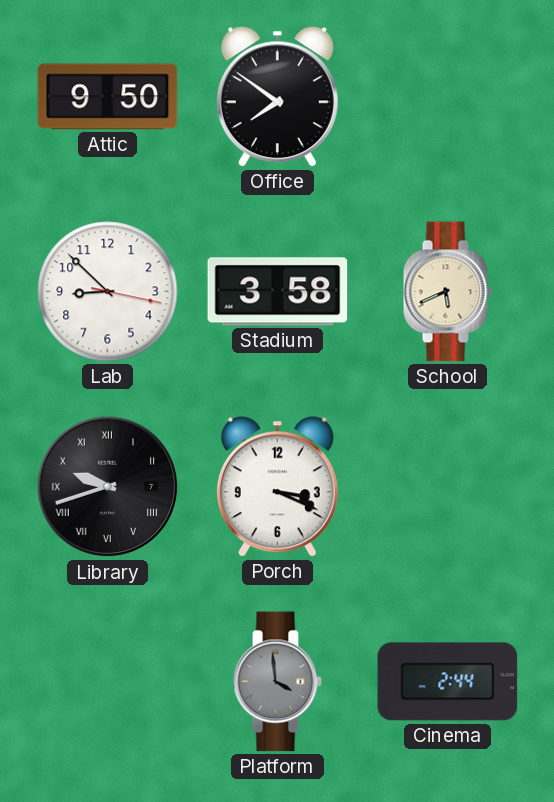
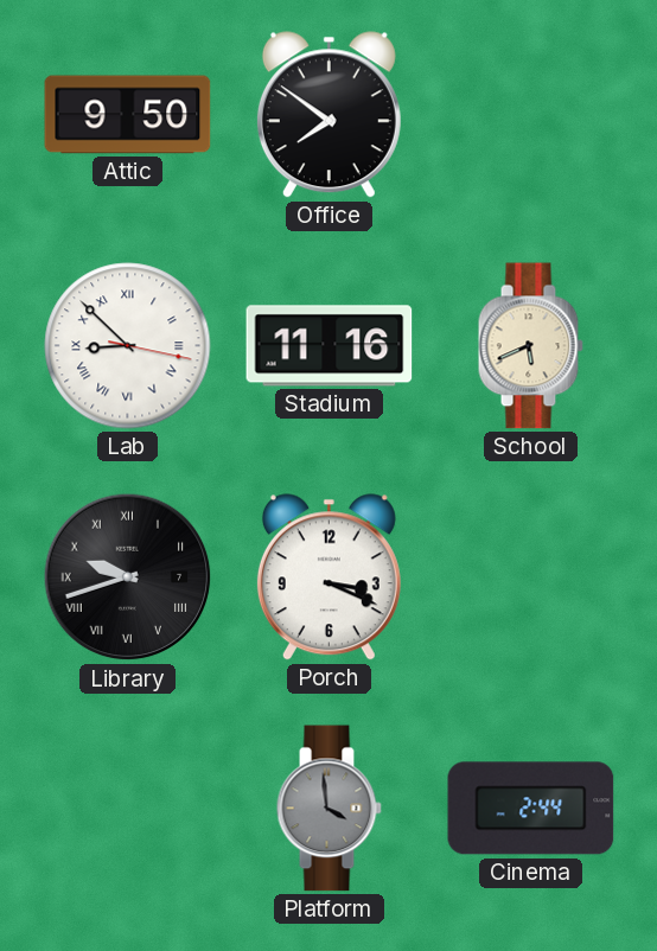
Lab numerals: Arabic -> Roman
Stadium: 3:58 -> 11:16
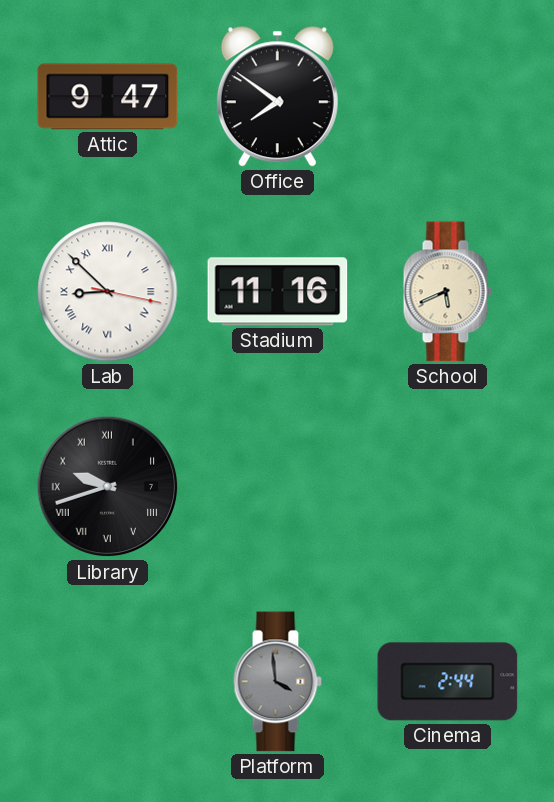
Attic: 9:50 -> 9:47
Porch: 3:19 -> none
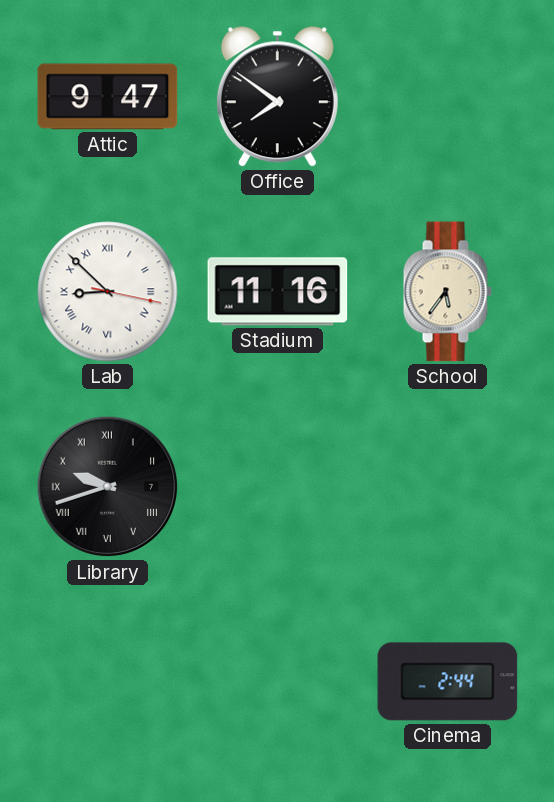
School: 5:41 -> 5:36
Platform: 3:59 -> none
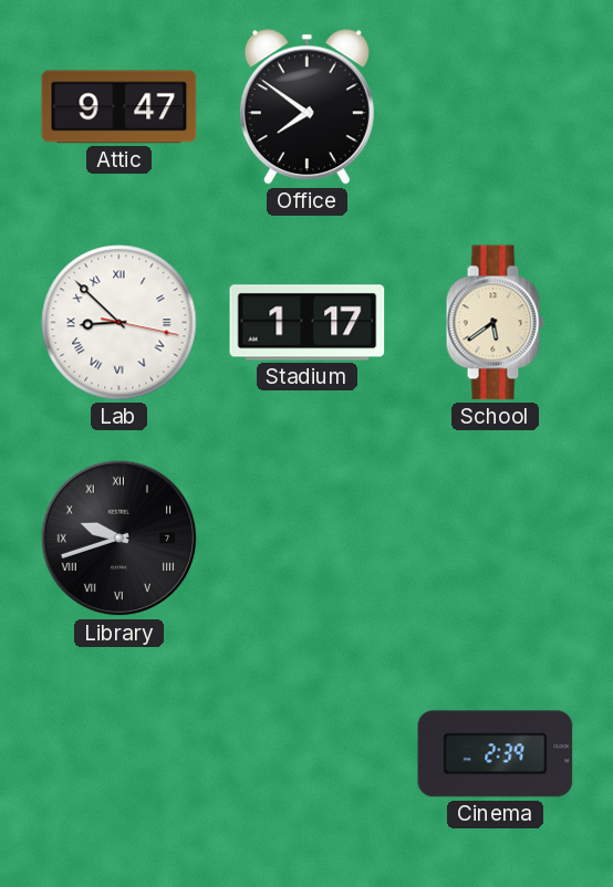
Stadium: 11:16 -> 1:17
School: 5:36 -> 5:39
Cinema: 2:44 -> 2:39
